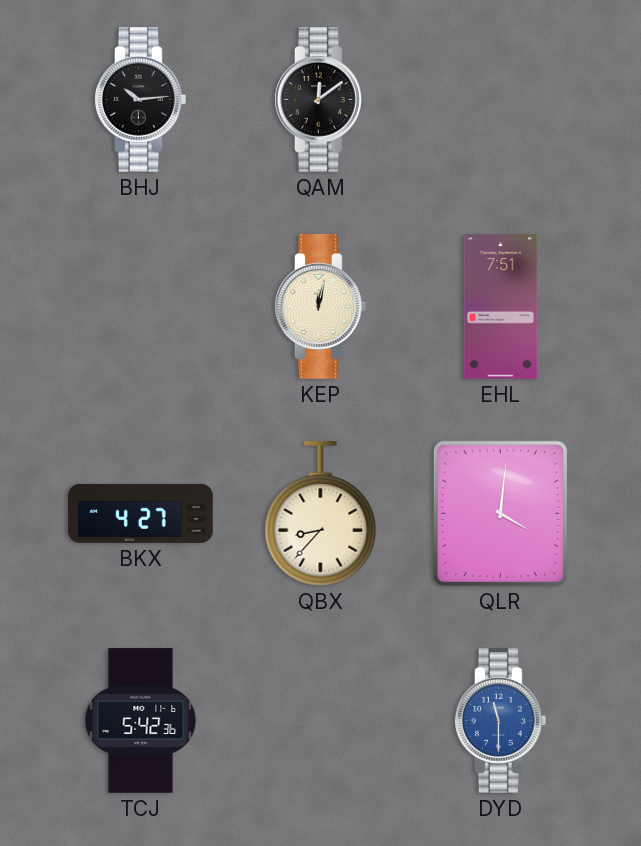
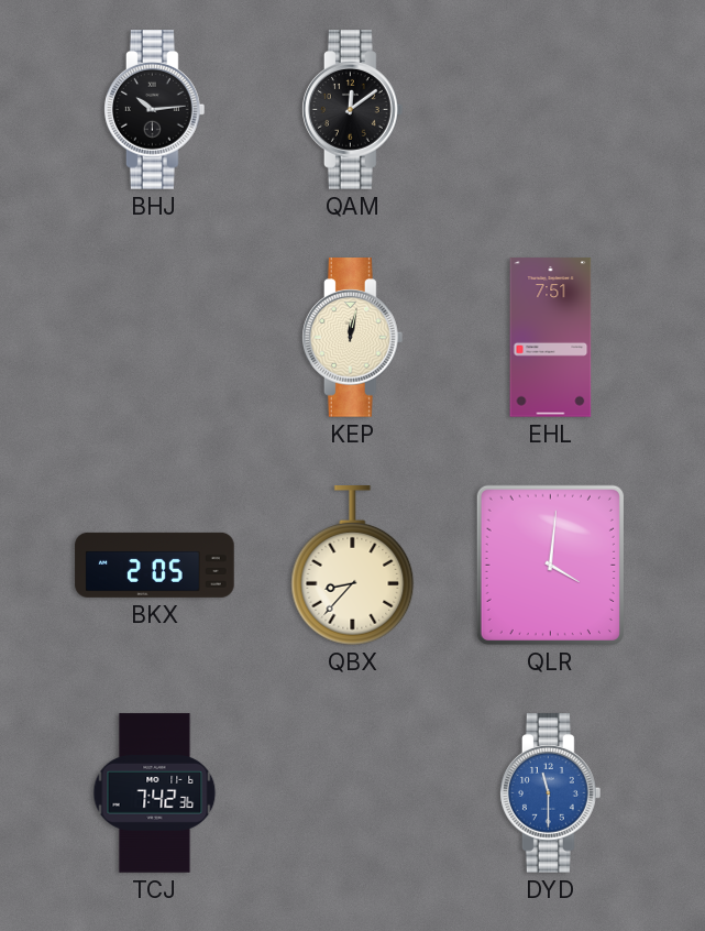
BKX: 4:27 -> 2:05
TCJ: 5:42 -> 7:42
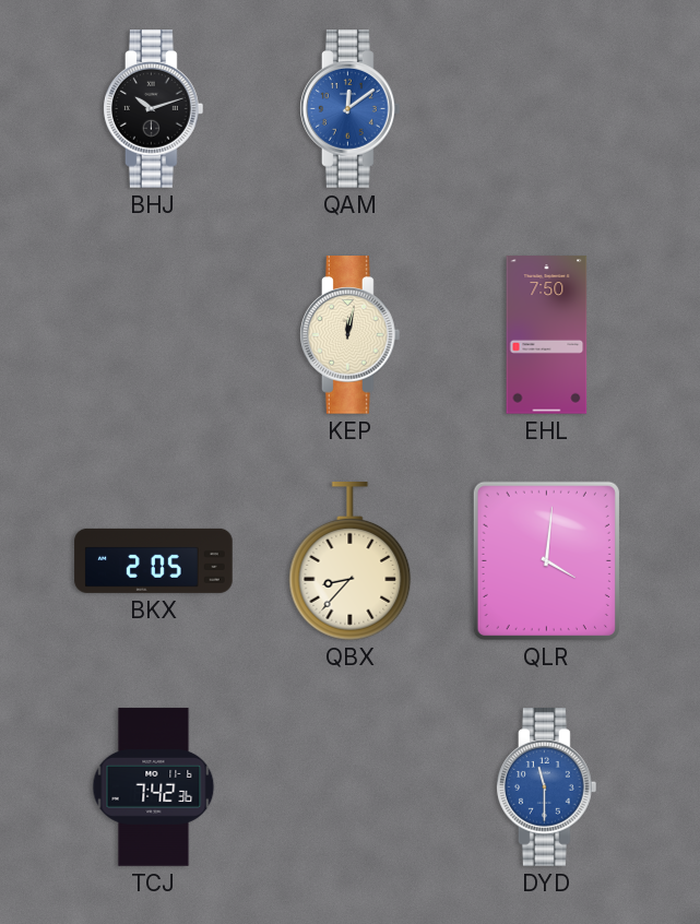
BHJ: 10:14 -> 10:12
QAM dial: black -> blue
EHL: 7:51 -> 7:50
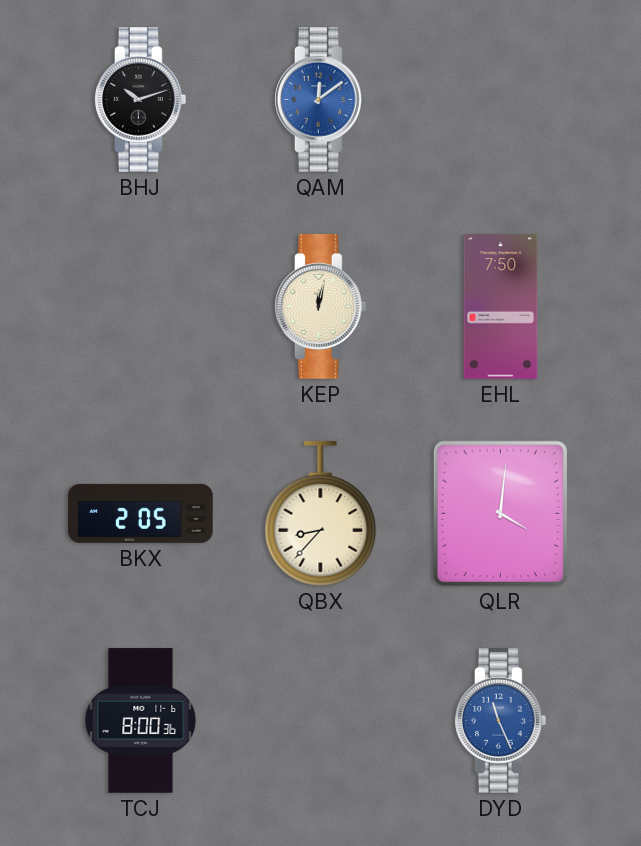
TCJ: 7:42 -> 8:00
DYD: 11:30 -> 11:26
